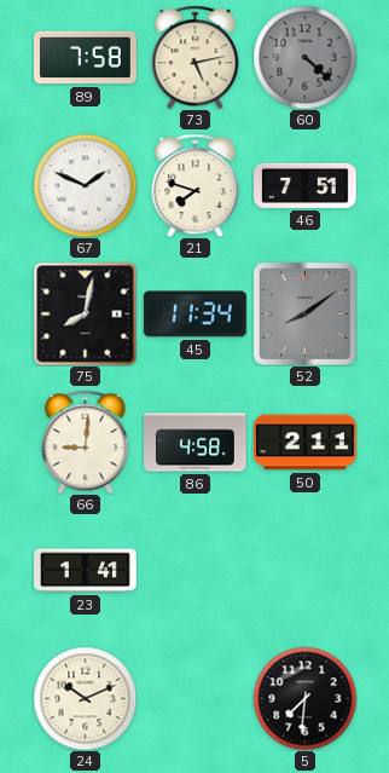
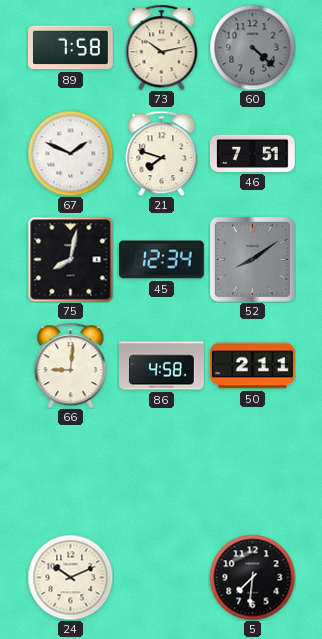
73: 5:13 -> 10:13
45: 11:34 -> 12:34
23: 1:41 -> none
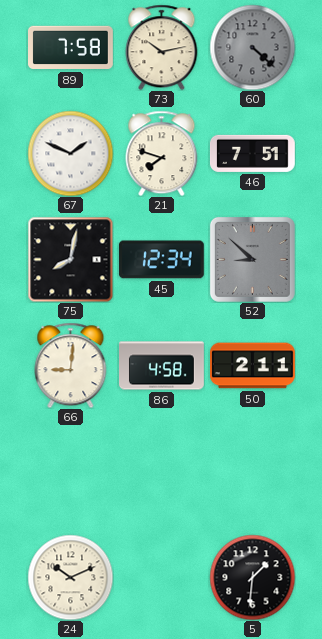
52: 8:09 -> 8:52
5: 7:31 -> 1:31
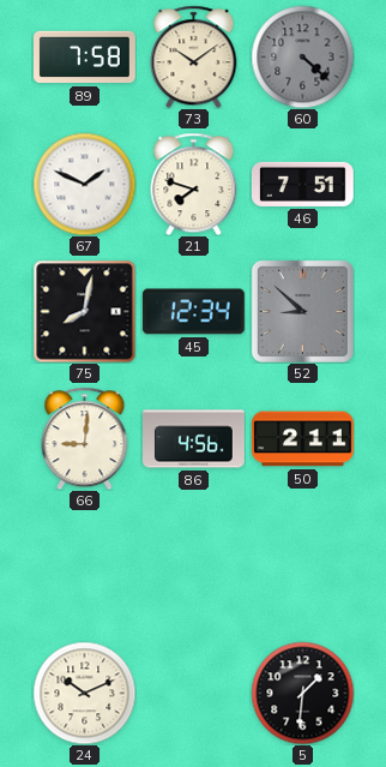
73: 10:13 -> 10:09
86: 4:58 -> 4:56
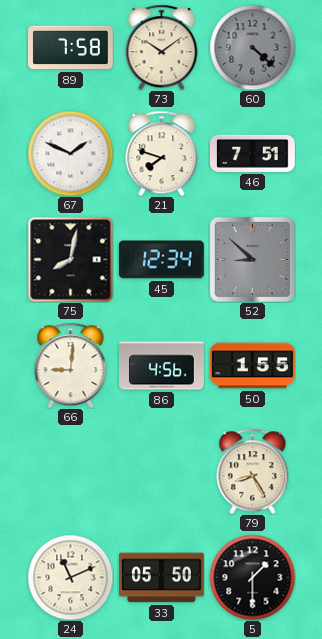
50: 2:11 -> 1:55
79: none -> 8:25
24: 10:11 -> 11:11
33: none -> 05:50
5: 1:31 -> 1:30
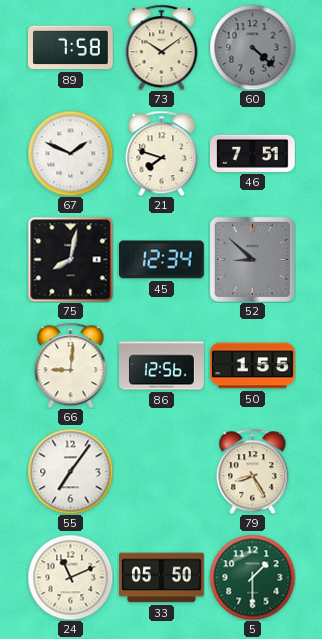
86: 4:56 -> 12:56
55: none -> 7:06
5 dial: black -> green
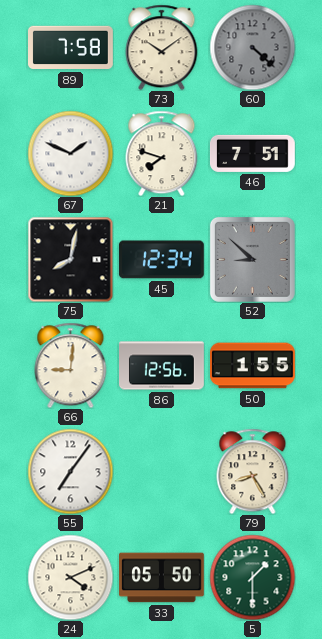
24: 11:11 -> 4:11
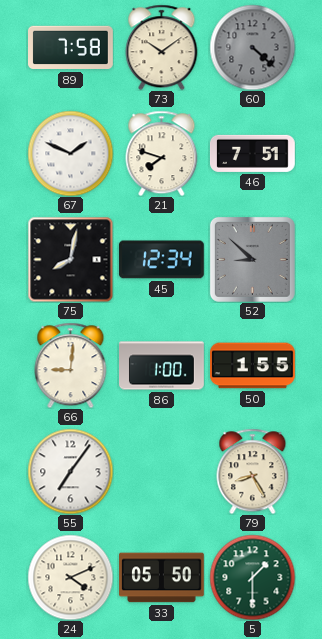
86: 12:56 -> 1:00
